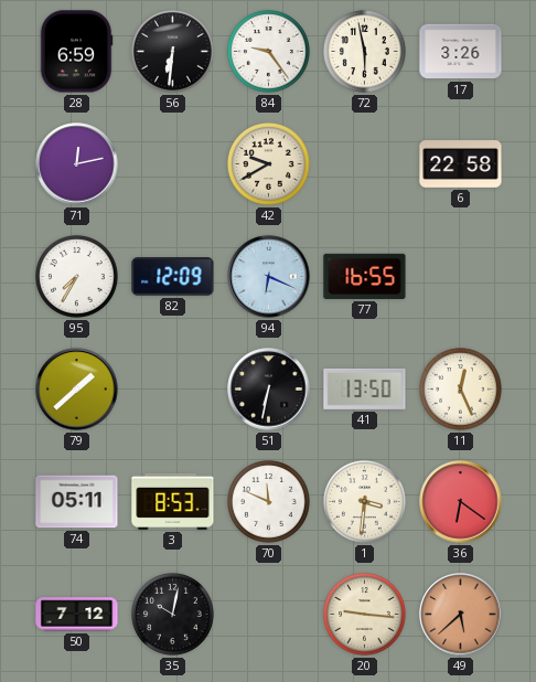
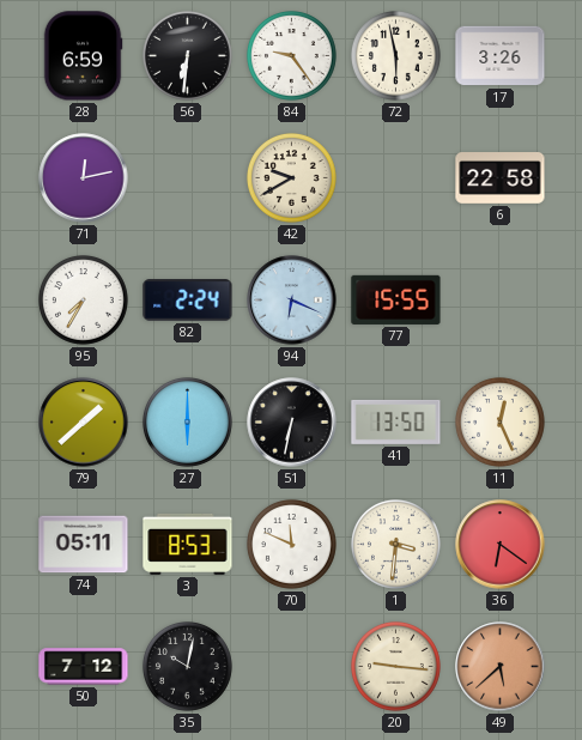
82: 12:09 -> 2:24
77: 16:55 -> 15:55
27: none -> 6:00
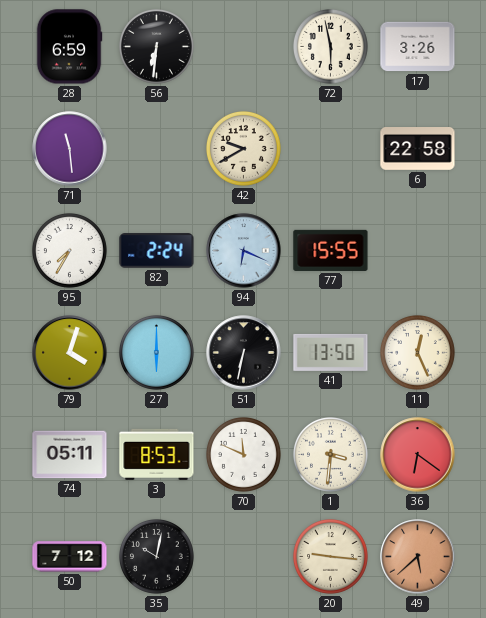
84: 9:24 -> none
71: 12:13 -> 11:29
79: 1:38 -> 4:03
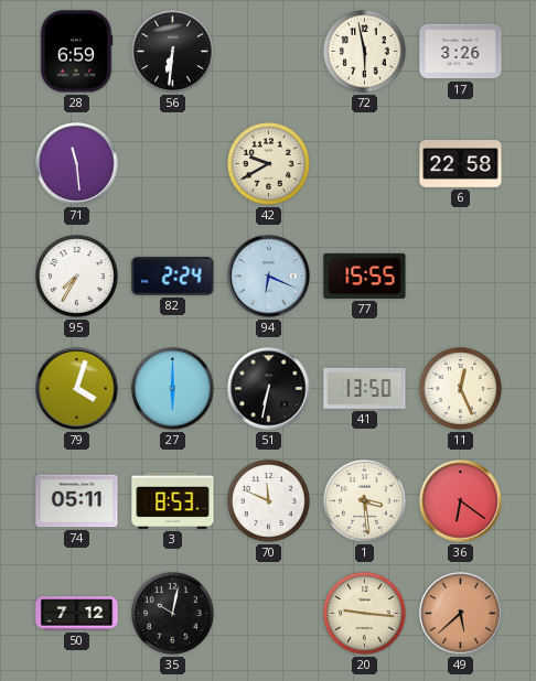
1: 3:31 -> 3:29
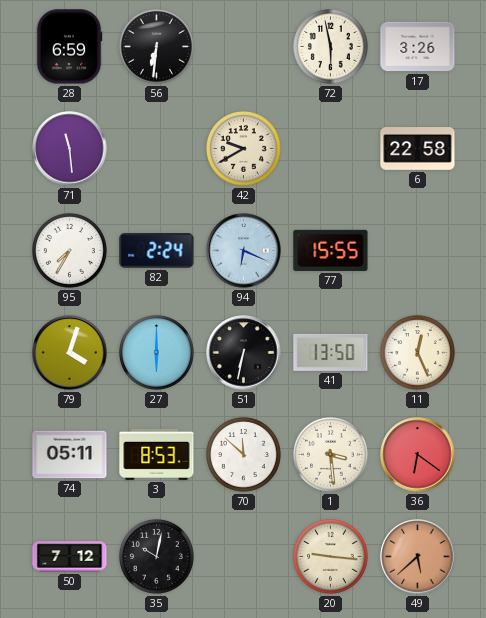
70: 11:49 -> 11:52
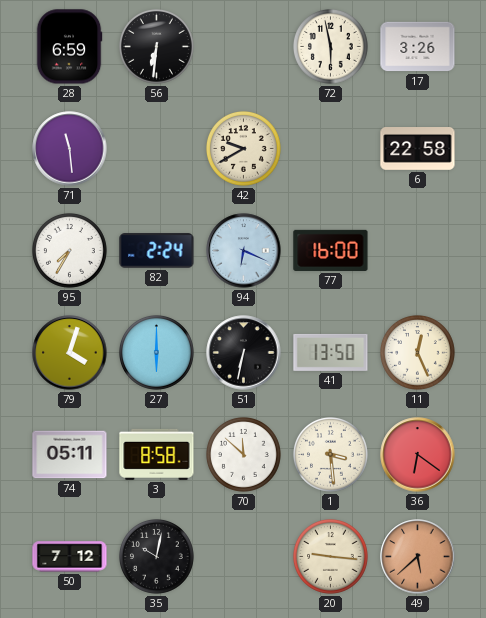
77: 15:55 -> 16:00
3: 8:53 -> 8:58
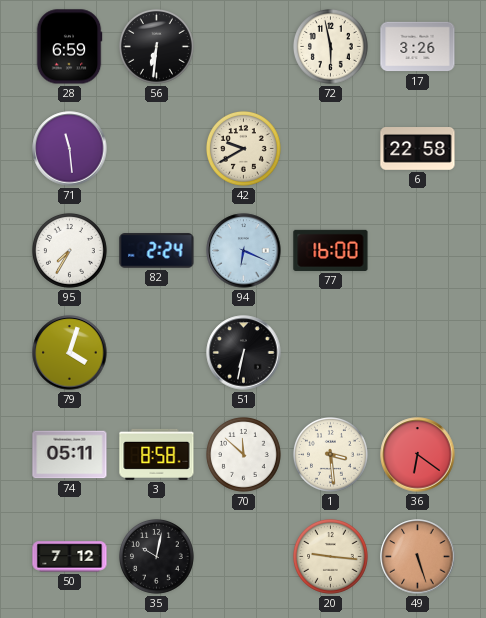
27: 6:00 -> none
41: 13:50 -> none
11: 12:26 -> none
49: 5:38 -> 5:27
